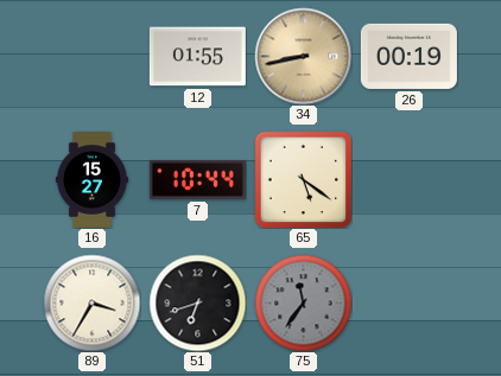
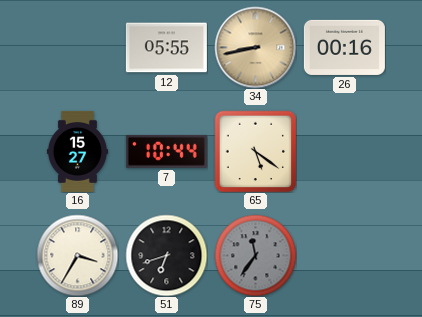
12: 01:55 -> 05:55
26: 00:19 -> 00:16
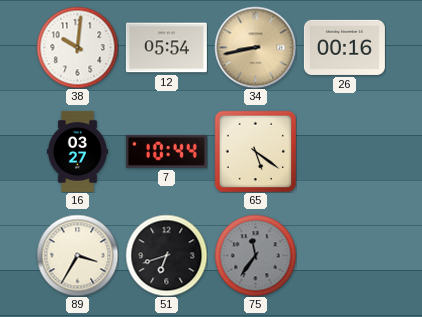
38: none -> 10:01
12: 05:55 -> 05:54
16: 15:27 -> 03:27
